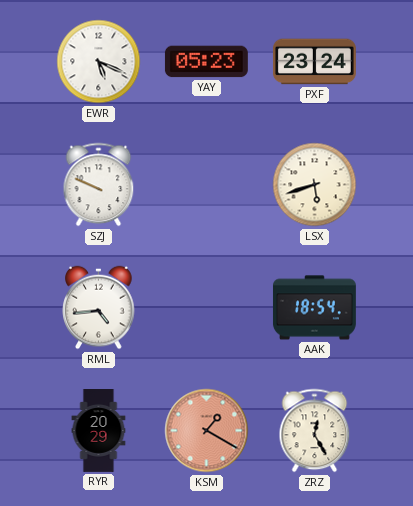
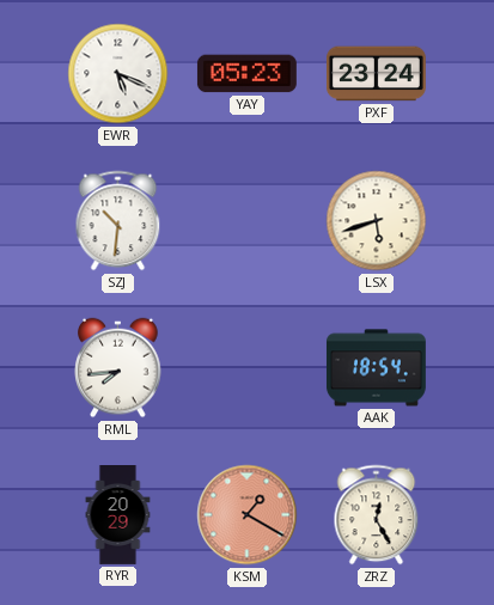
SZJ: 9:49 -> 10:31
RML: 4:44 -> 7:44
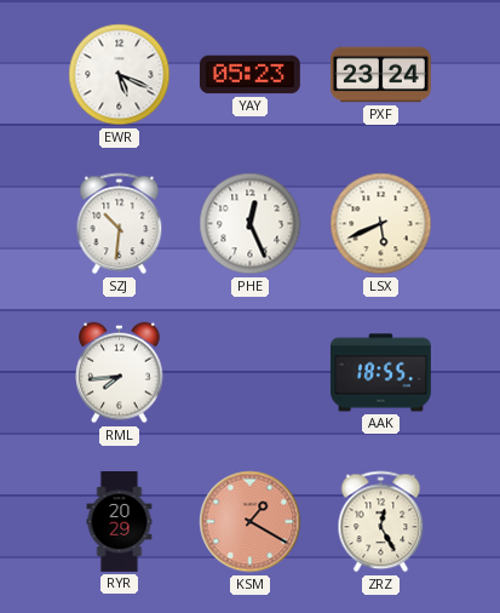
PHE: none -> 12:26
LSX: 5:42 -> 5:41
AAK: 18:54 -> 18:55
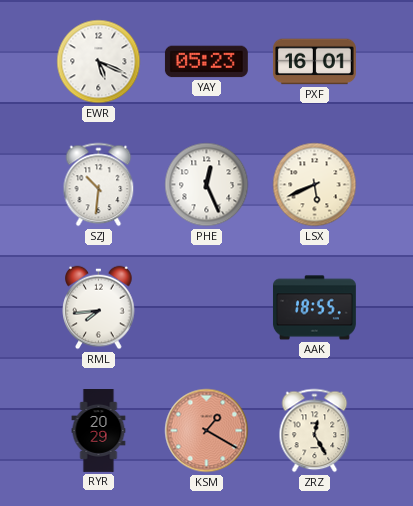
PXF: 23:24 -> 16:01
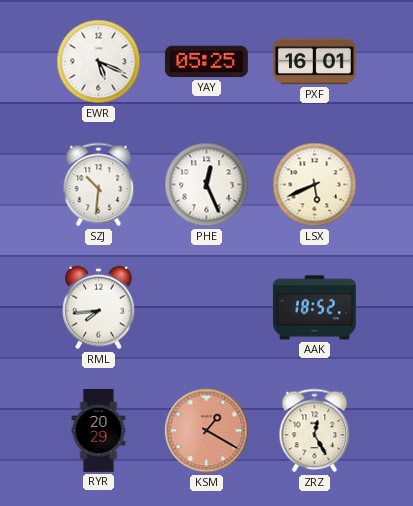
YAY: 05:23 -> 05:25
AAK: 18:55 -> 18:52
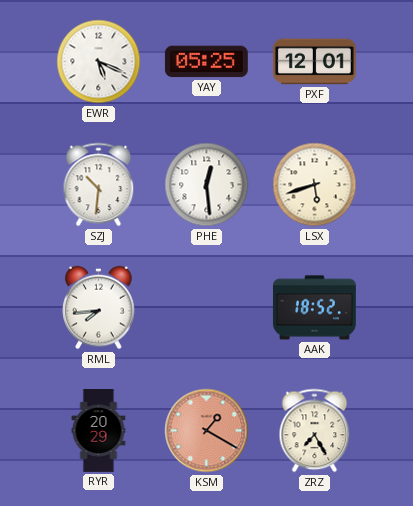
PXF: 16:01 -> 12:01
PHE: 12:26 -> 12:29
LSX: 5:41 -> 5:42
ZRZ: 12:25 -> 7:25
